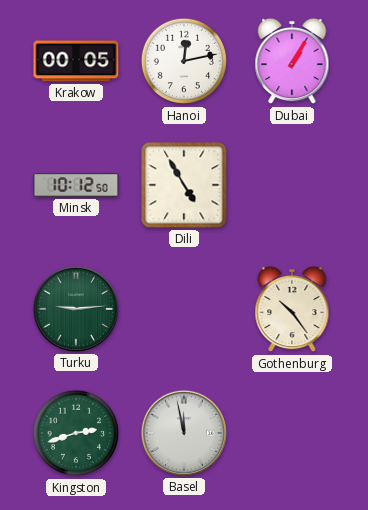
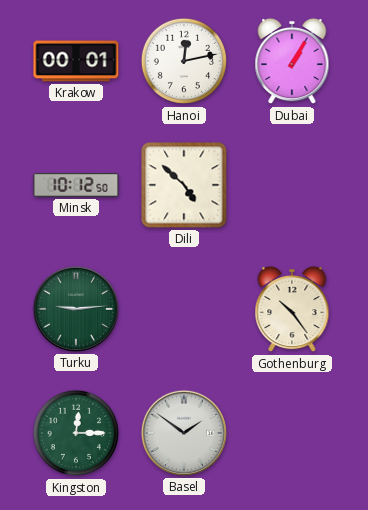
Krakow: 00:05 -> 00:01
Dili: 4:55 -> 4:52
Kingston: 2:42 -> 12:15
Basel: 11:58 -> 1:51
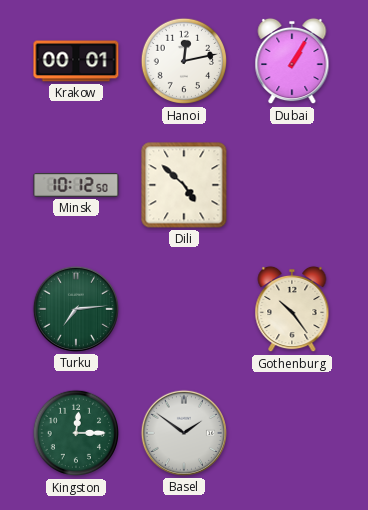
Turku: 9:14 -> 7:14
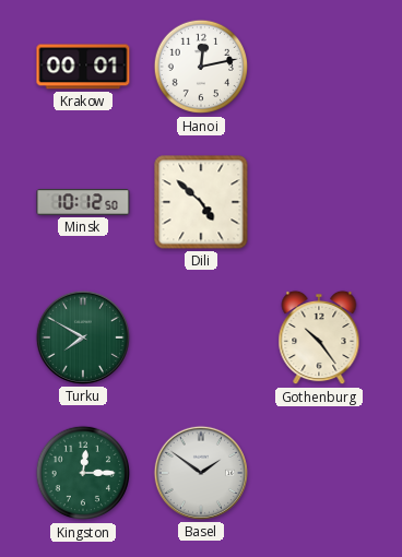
Dubai: 1:05 -> none
Turku: 7:14 -> 7:50
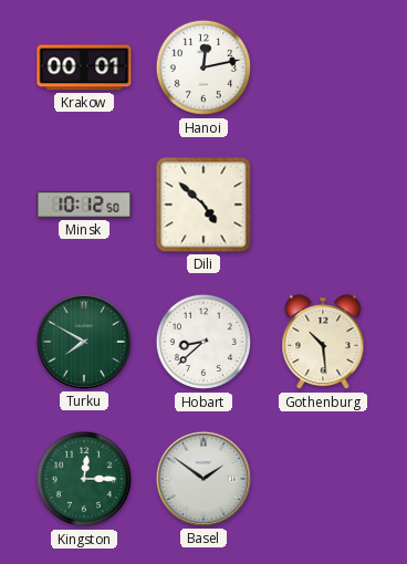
Hobart: none -> 8:38
Gothenburg: 10:24 -> 10:29
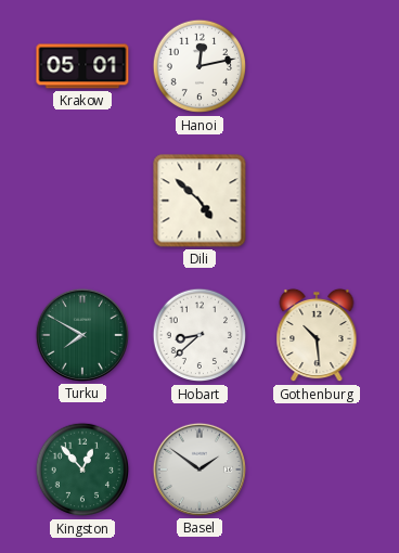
Krakow: 00:01 -> 05:01
Minsk: 10:12 -> none
Kingston: 12:15 -> 12:53
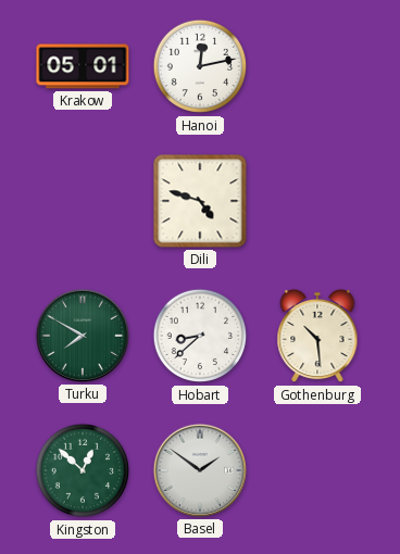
Dili: 4:52 -> 4:48
Kingston: 12:53 -> 12:52
